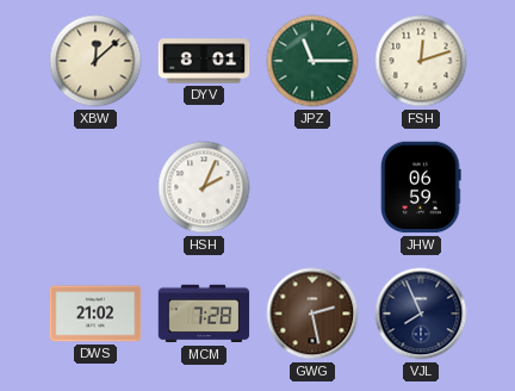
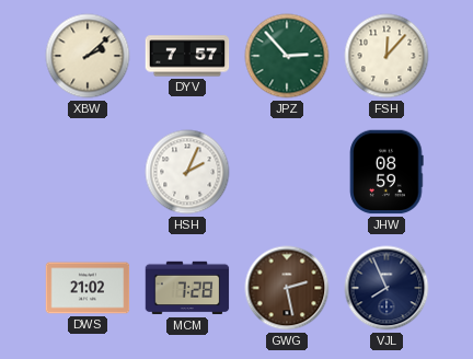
XBW: 12:08 -> 2:08
DYV: 8:01 -> 7:57
JPZ: 11:15 -> 2:53
FSH: 12:12 -> 12:07
JHW: 06:59 -> 08:59
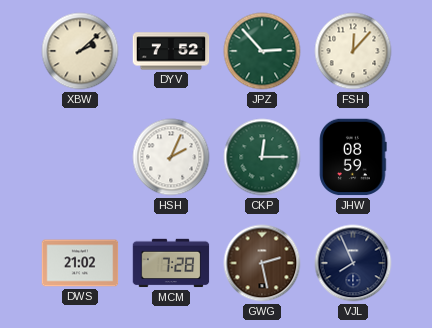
DYV: 7:57 -> 7:52
CKP: none -> 12:15
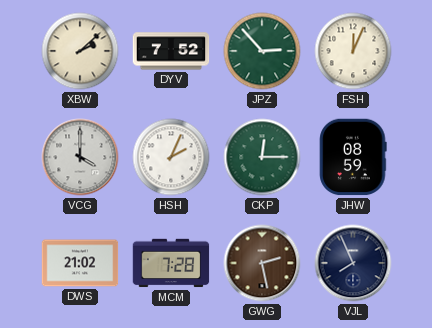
FSH: 12:07 -> 12:04
VCG: none -> 4:00
